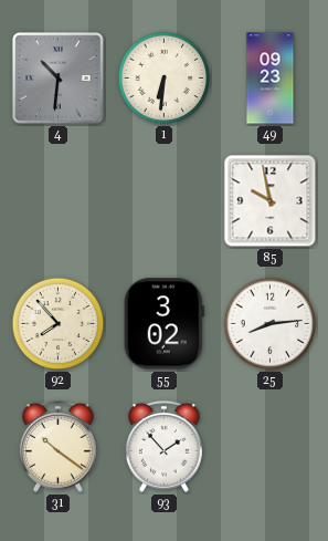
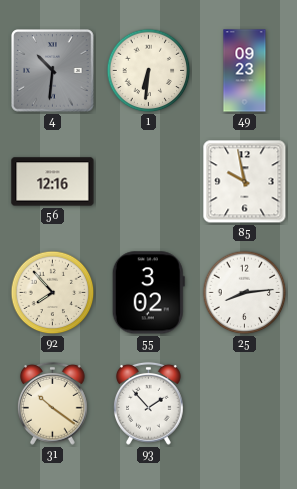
56: none -> 12:16
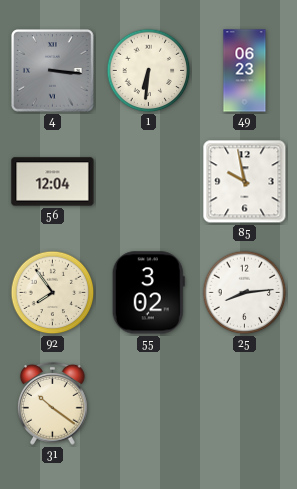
4: 10:31 -> 3:16
49: 09:23 -> 06:23
56: 12:16 -> 12:04
92: 7:53 -> 7:54
93: 1:53 -> none
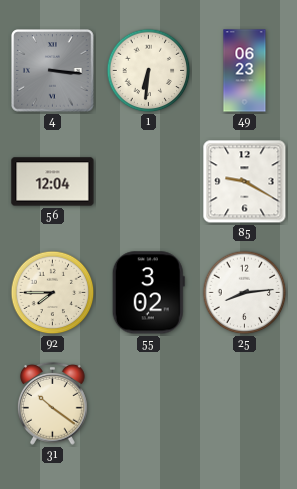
85: 9:58 -> 9:20
92: 7:54 -> 7:45
